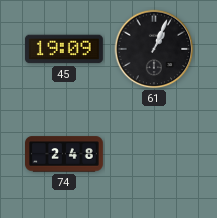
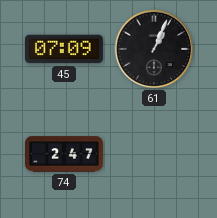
45: 19:09 -> 07:09
74: 2:48 -> 2:47
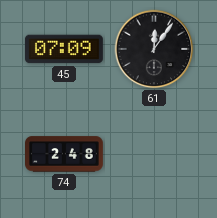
61: 1:04 -> 12:06
74: 2:47 -> 2:48
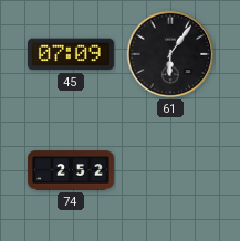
61: 12:06 -> 6:06
74: 2:48 -> 2:52
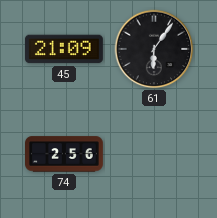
45: 07:09 -> 21:09
74: 2:52 -> 2:56
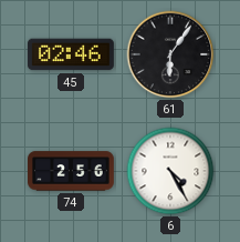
45: 21:09 -> 02:46
6: none -> 4:25
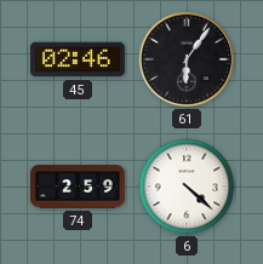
74: 2:56 -> 2:59
6: 4:25 -> 4:22
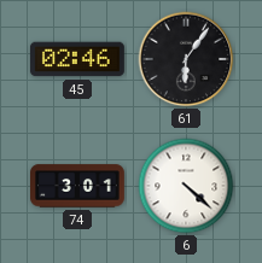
74: 2:59 -> 3:01
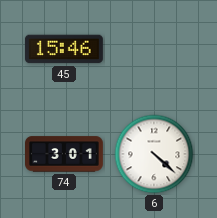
45: 02:46 -> 15:46
61: 6:06 -> none
